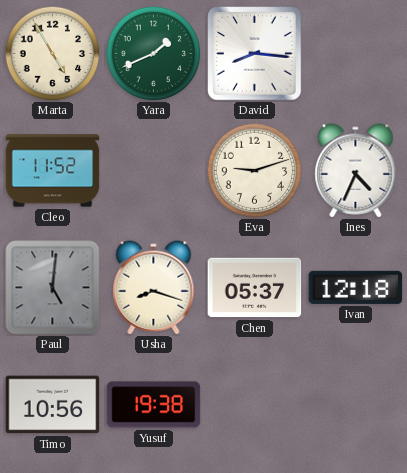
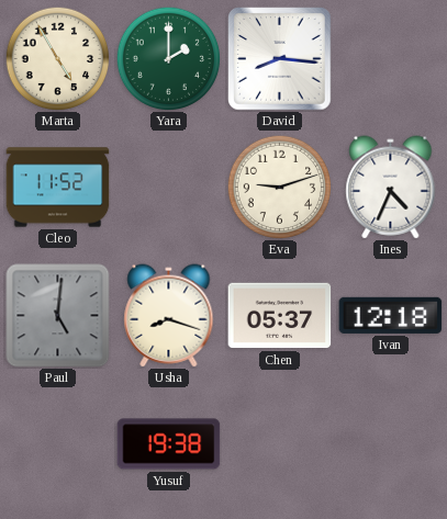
Yara: 1:41 -> 2:00
Timo: 10:56 -> none
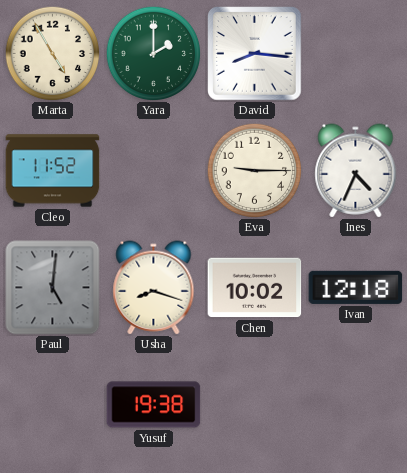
Eva: 9:12 -> 9:15
Chen: 05:37 -> 10:02
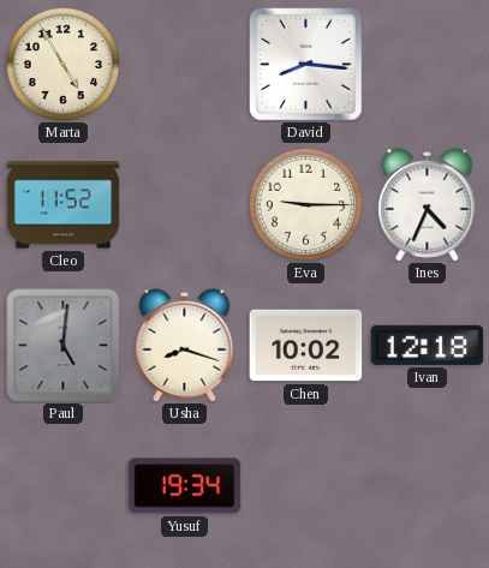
Yara: 2:00 -> none
Yusuf: 19:38 -> 19:34
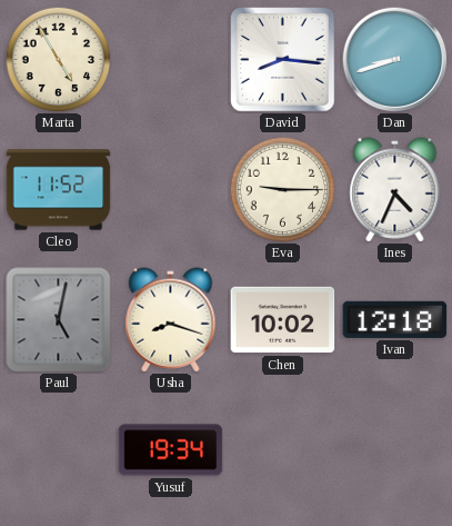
Dan: none -> 8:42
Paul: 5:01 -> 5:02
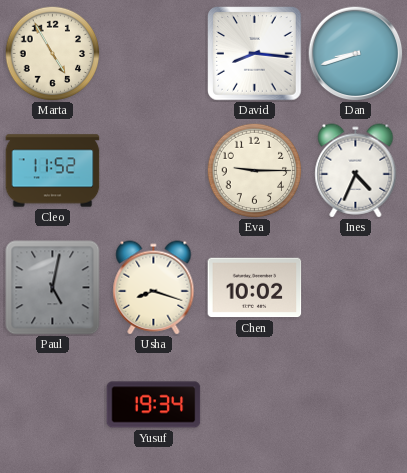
Ivan: 12:18 -> none
